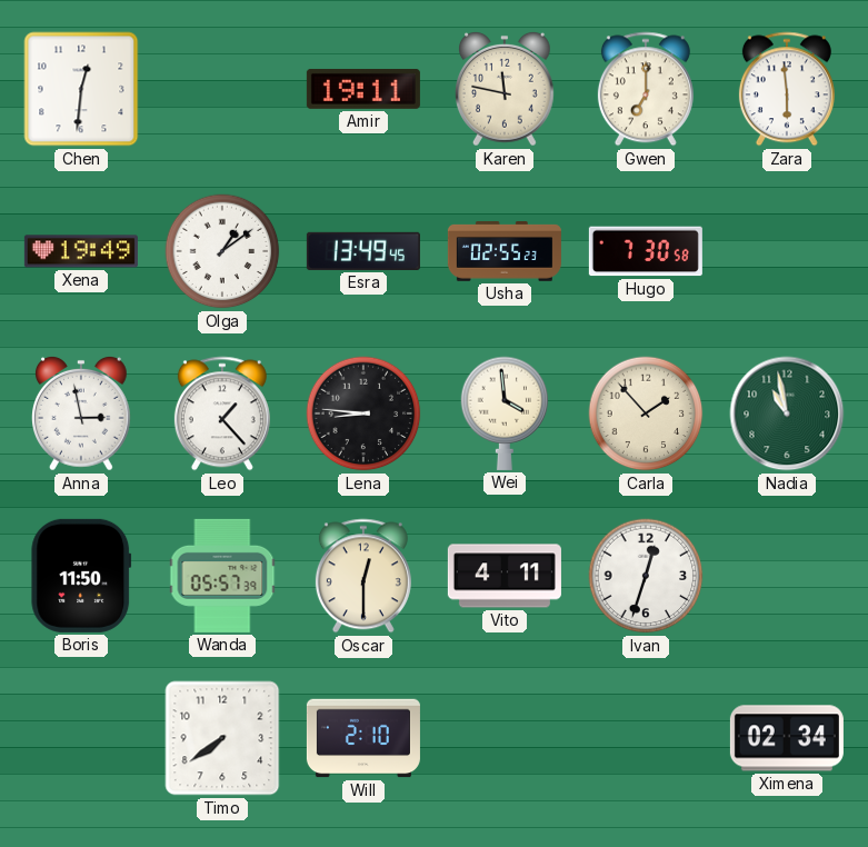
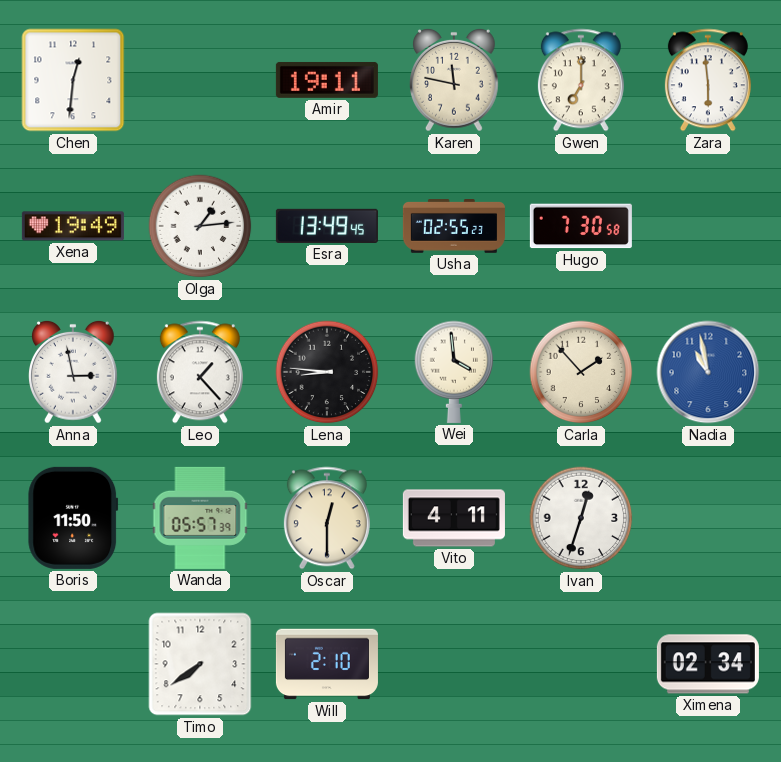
Olga: 1:09 -> 1:14
Nadia dial: green -> blue
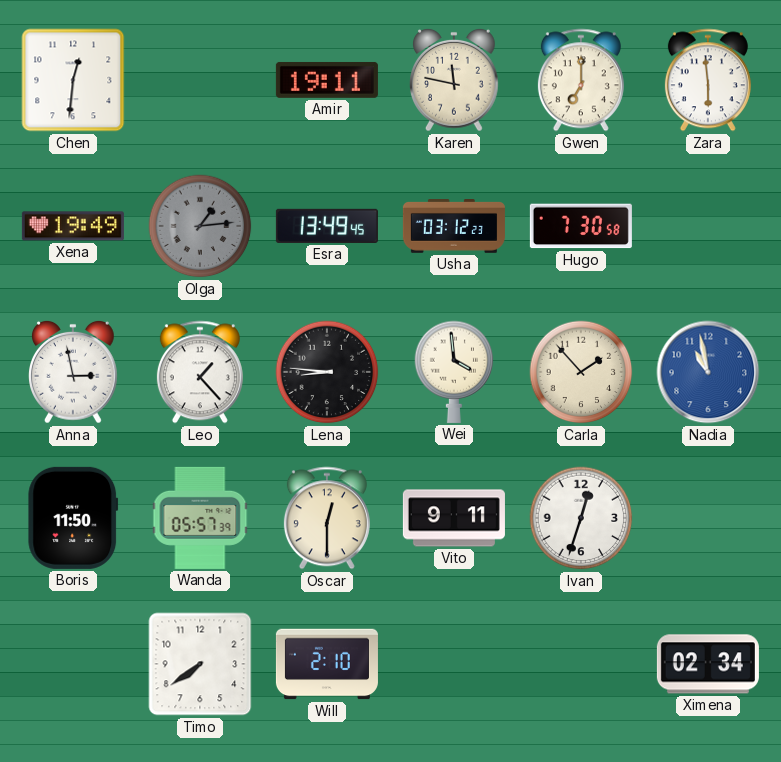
Olga dial: white -> grey
Usha: 02:55 -> 03:12
Vito: 4:11 -> 9:11
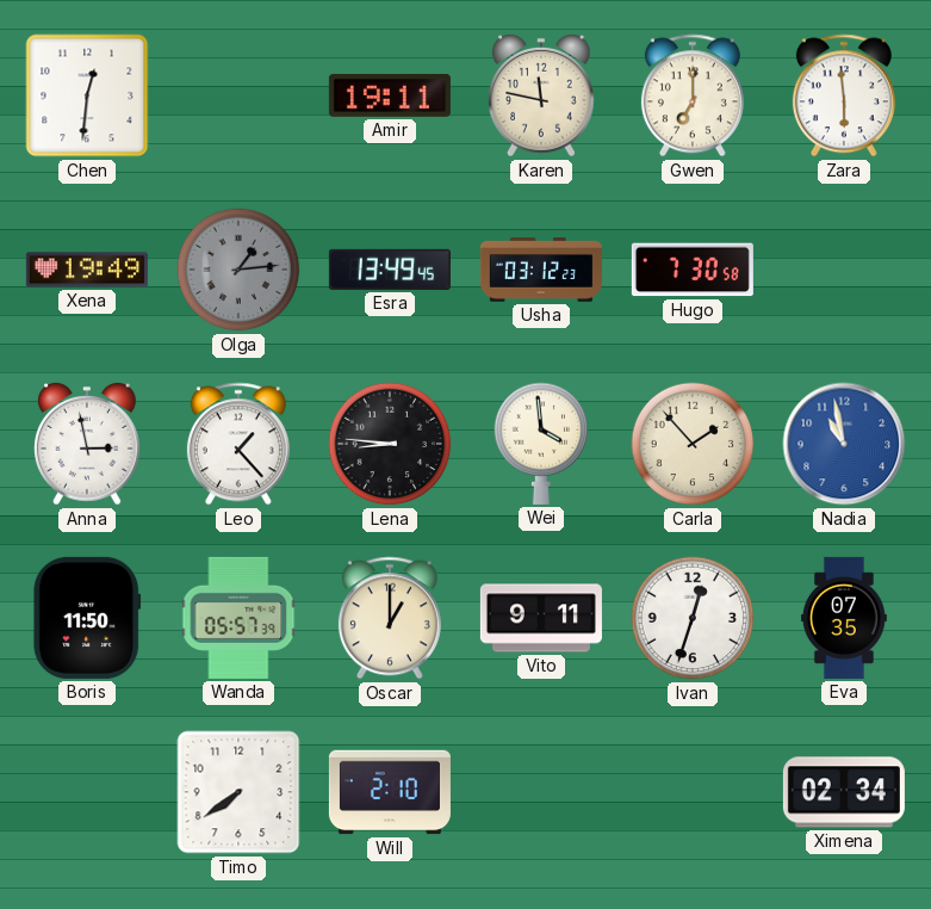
Oscar: 12:30 -> 1:00
Eva: none -> 07:35
